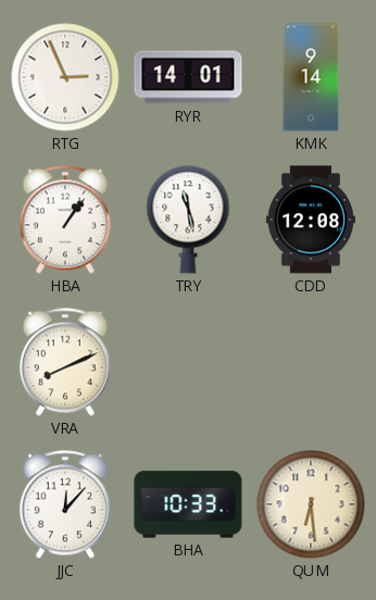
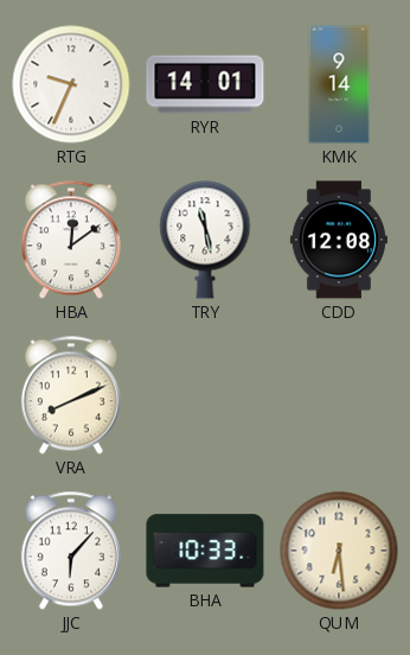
RTG: 2:56 -> 9:34
HBA: 1:06 -> 12:09
JJC: 12:07 -> 6:07
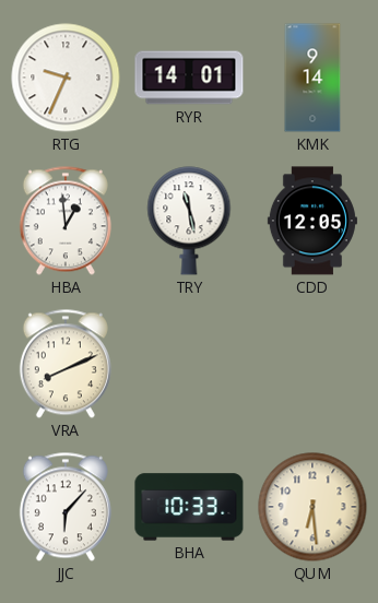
HBA: 12:09 -> 12:59
CDD: 12:08 -> 12:05
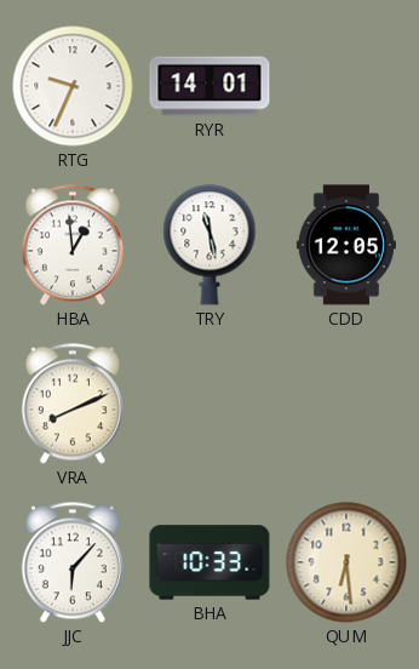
KMK: 9:14 -> none
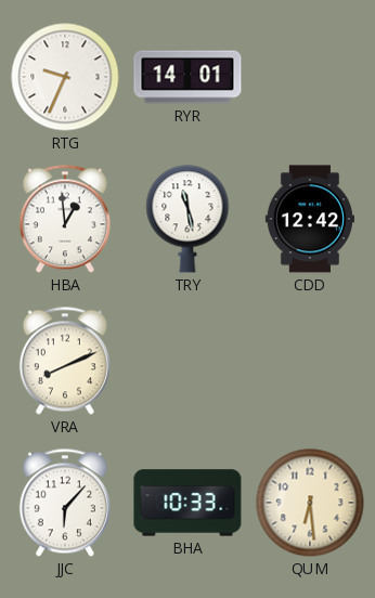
CDD: 12:05 -> 12:42
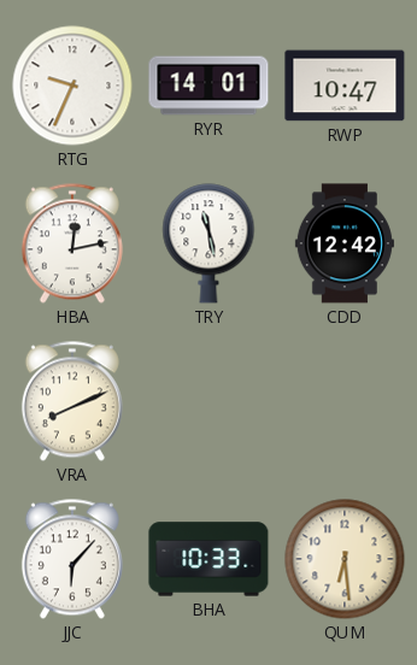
RWP: none -> 10:47
HBA: 12:59 -> 12:13
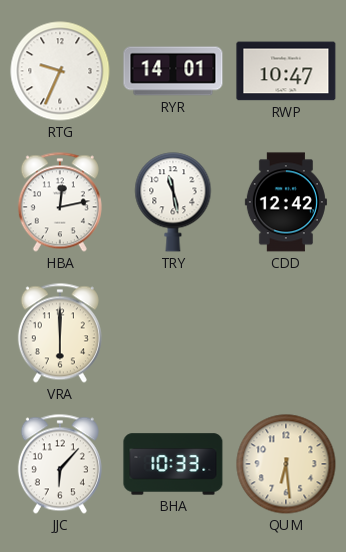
VRA: 8:11 -> 6:00
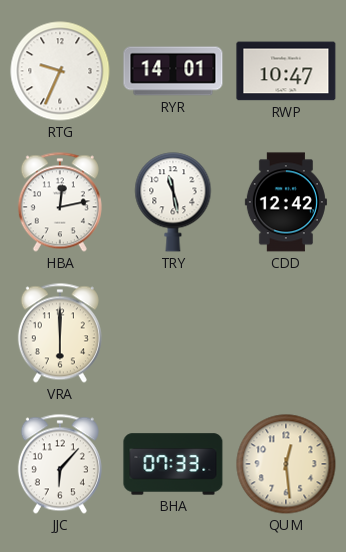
BHA: 10:33 -> 07:33
QUM: 6:29 -> 12:29
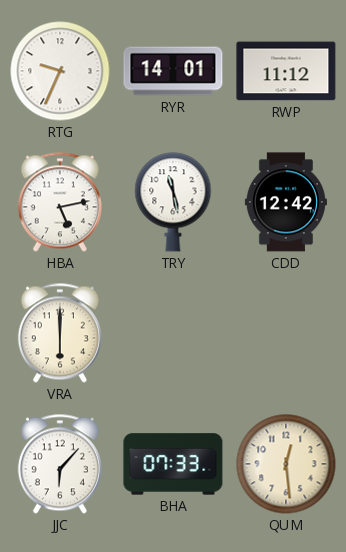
RWP: 10:47 -> 11:12
HBA: 12:13 -> 5:13
